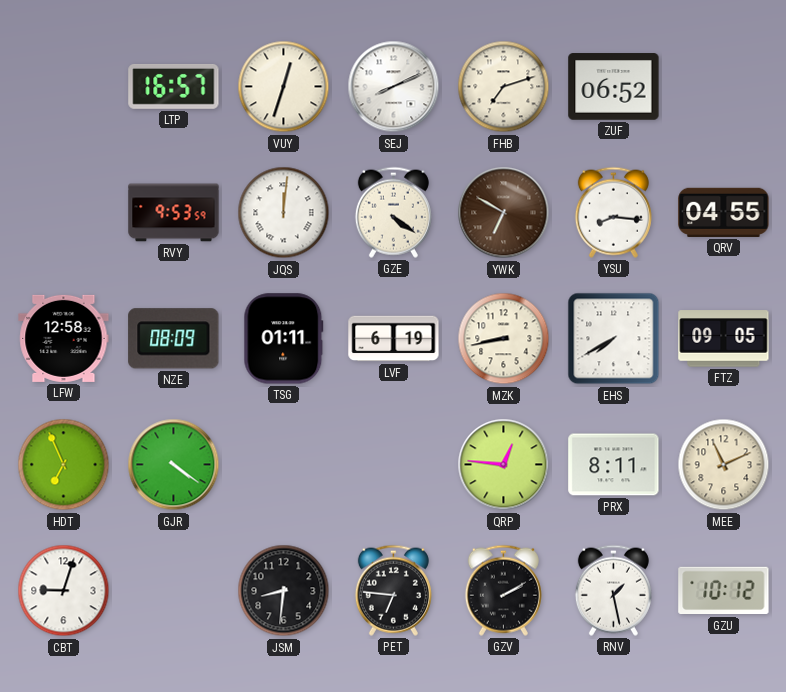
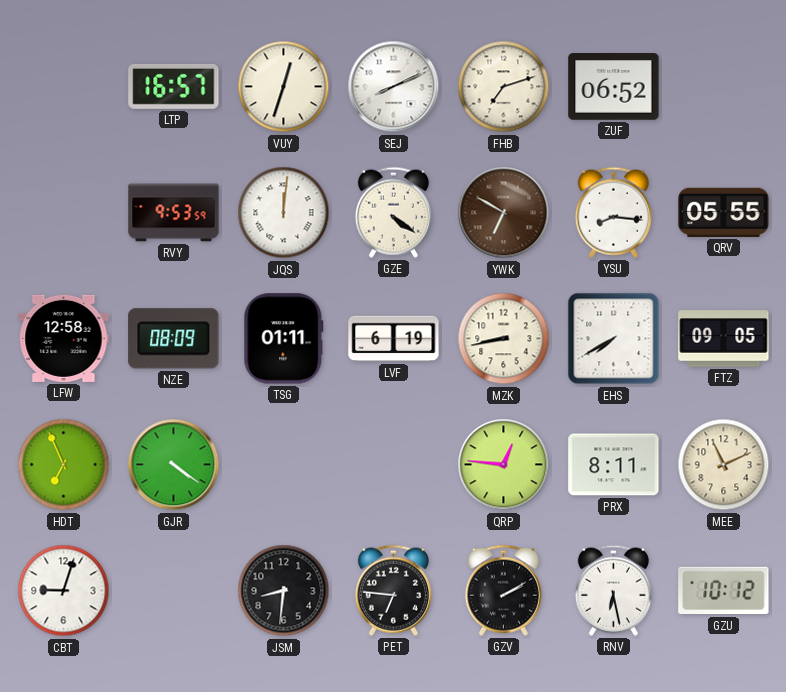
QRV: 04:55 -> 05:55
RNV: 1:28 -> 6:28
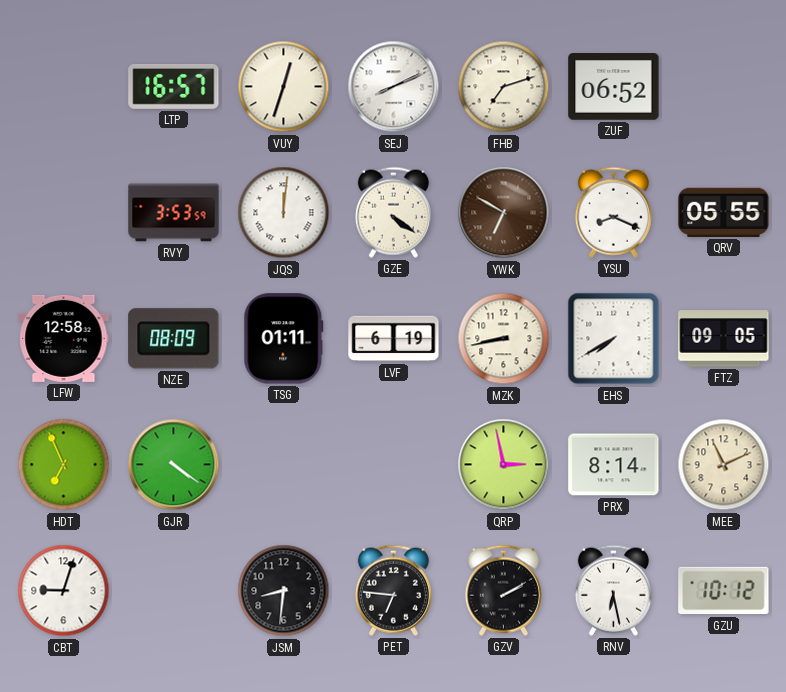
RVY: 9:53 -> 3:53
YSU: 8:16 -> 8:19
QRP: 12:46 -> 2:58
PRX: 8:11 -> 8:14
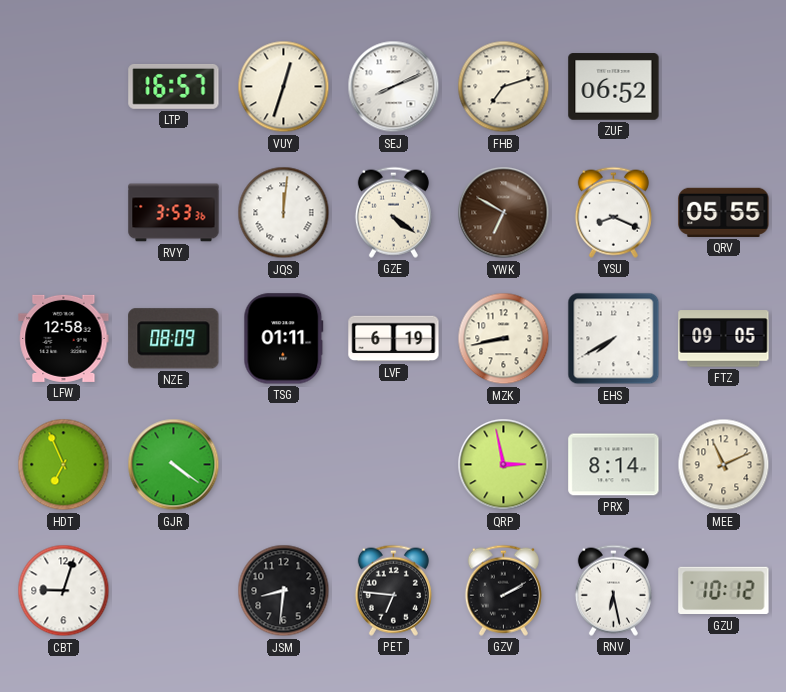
RVY: 3:53:59 -> 3:53:36
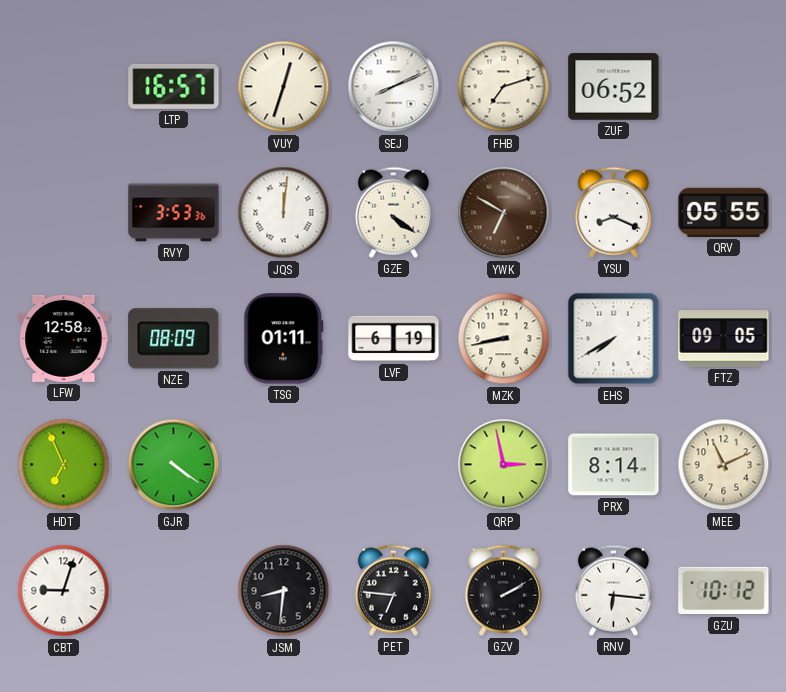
RNV: 6:28 -> 6:16
